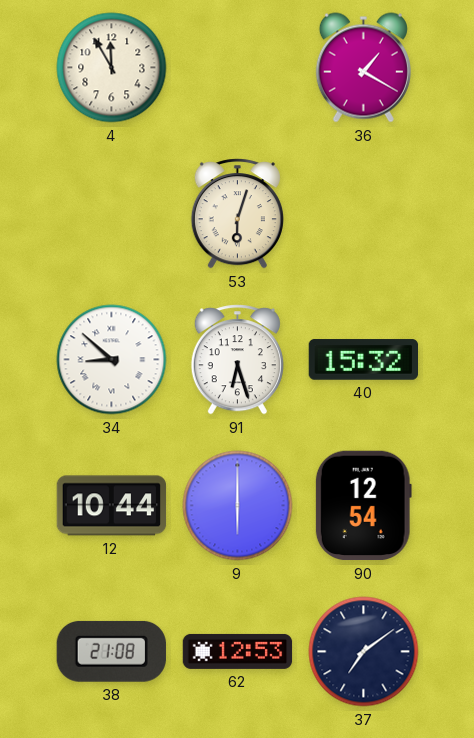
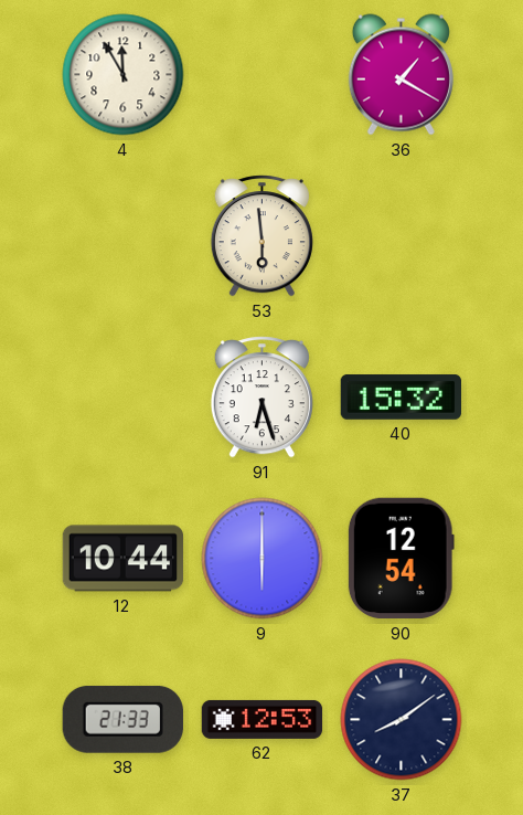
53: 6:03 -> 5:59
34: 8:52 -> none
38: 21:08 -> 21:33
37: 7:09 -> 8:09
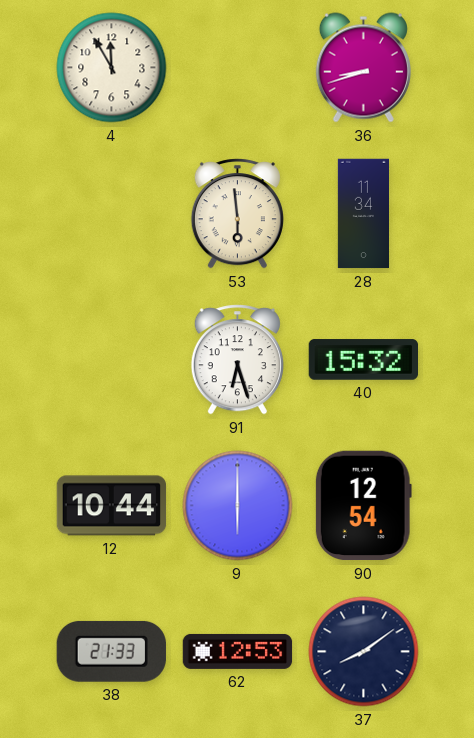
36: 1:20 -> 8:42
28: none -> 11:34
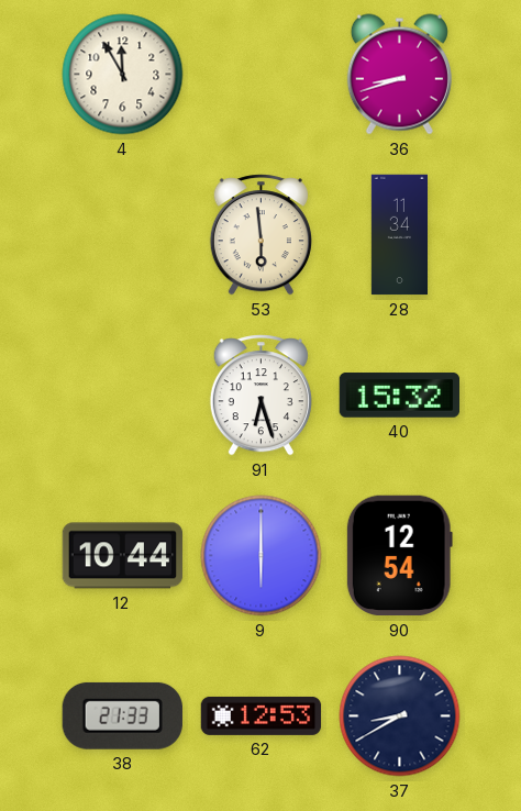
37: 8:09 -> 8:40
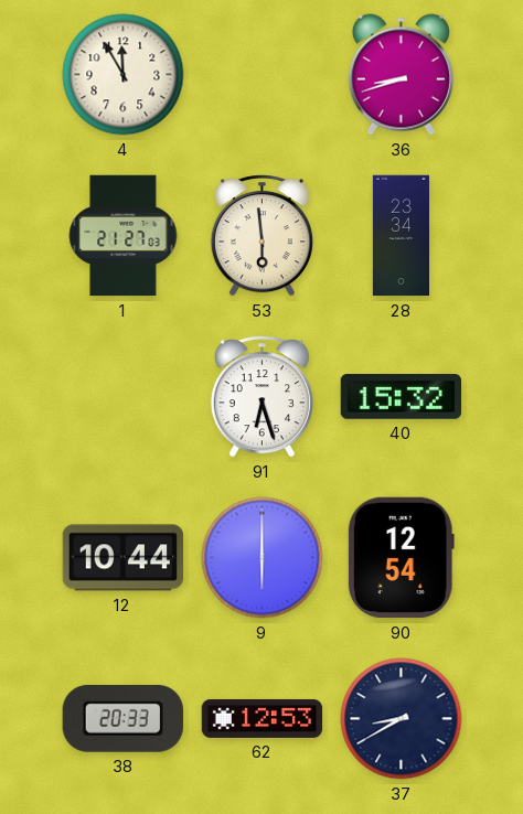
1: none -> 21:27
28: 11:34 -> 23:34
38: 21:33 -> 20:33
